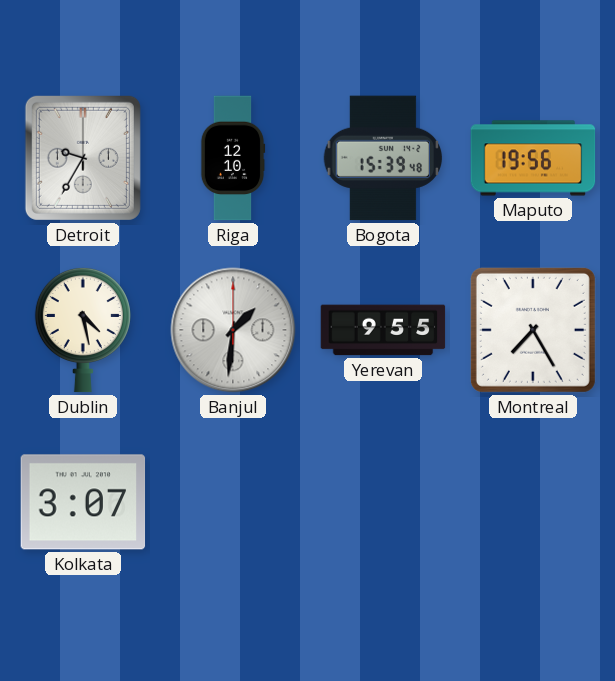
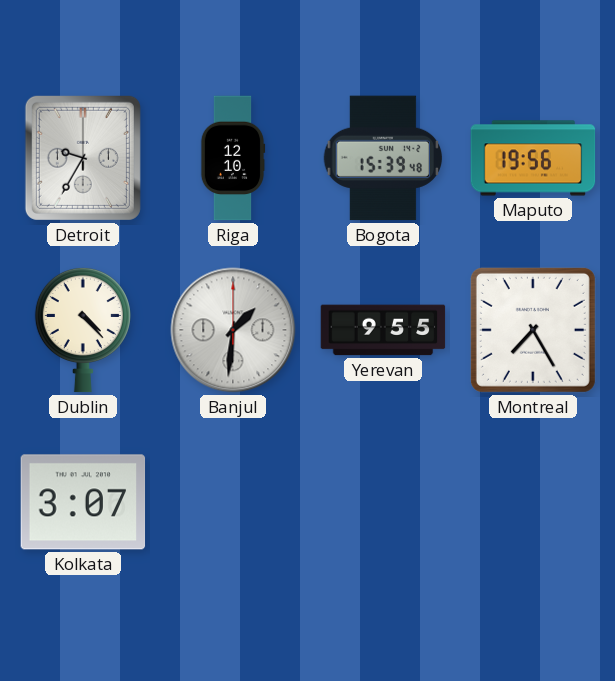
Dublin: 4:28 -> 4:23
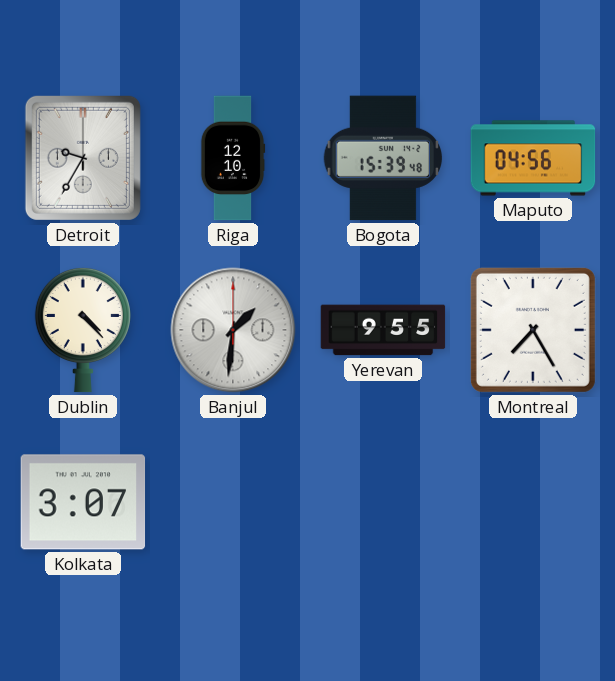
Maputo: 19:56 -> 04:56
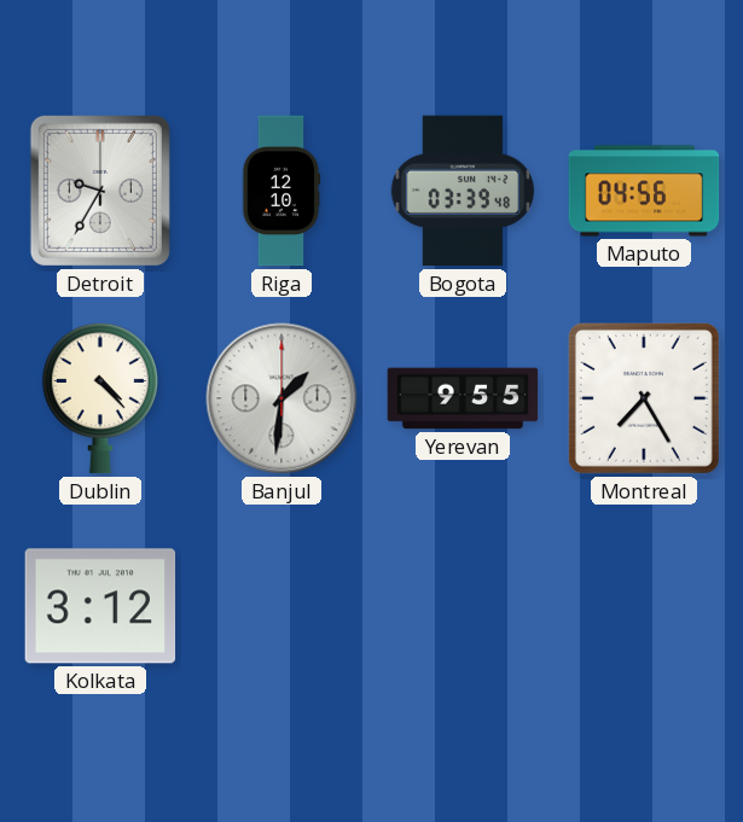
Bogota: 15:39 -> 03:39
Kolkata: 3:07 -> 3:12
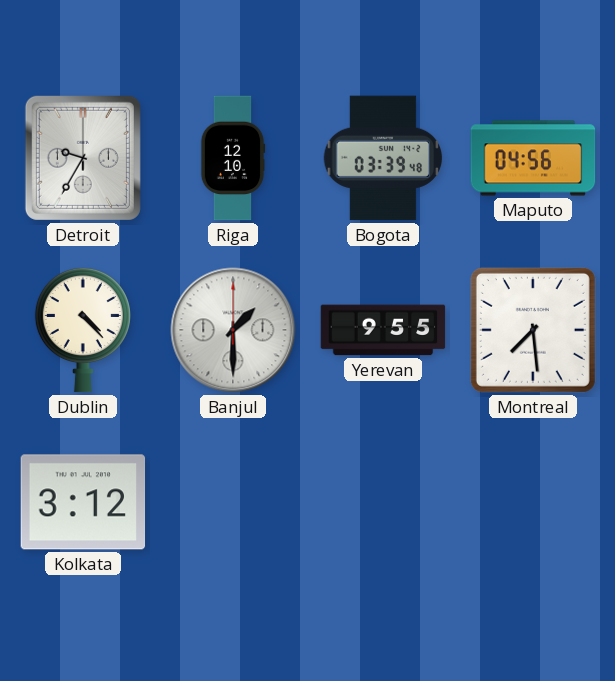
Banjul: 1:31 -> 1:30
Montreal: 7:25 -> 7:29
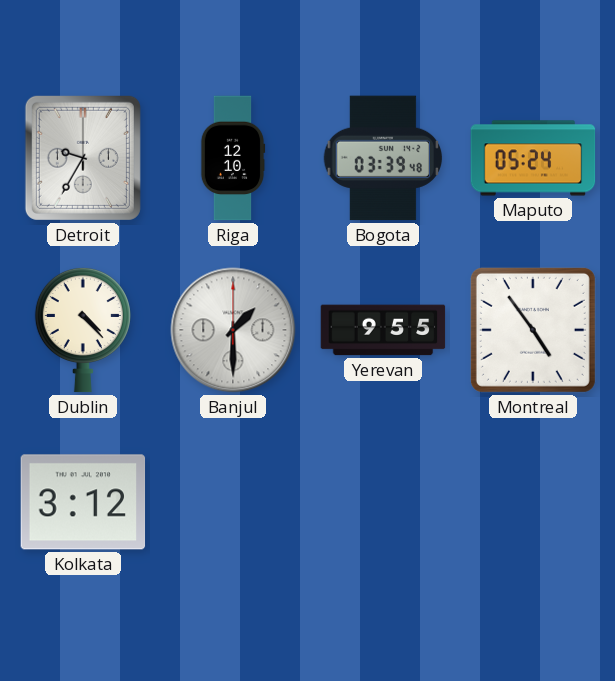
Maputo: 04:56 -> 05:24
Montreal: 7:29 -> 4:54
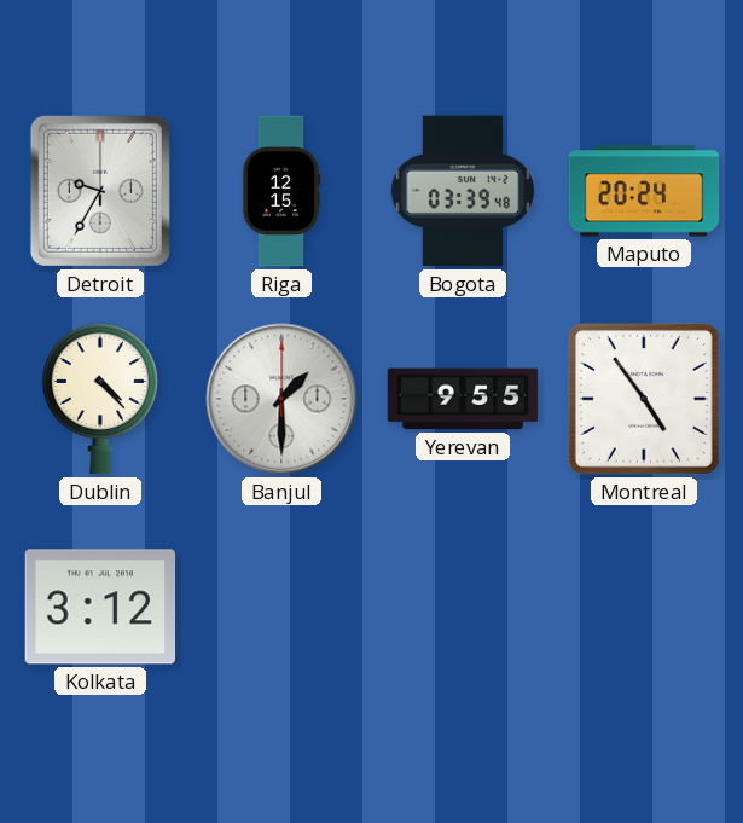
Riga: 12:10 -> 12:15
Maputo: 05:24 -> 20:24
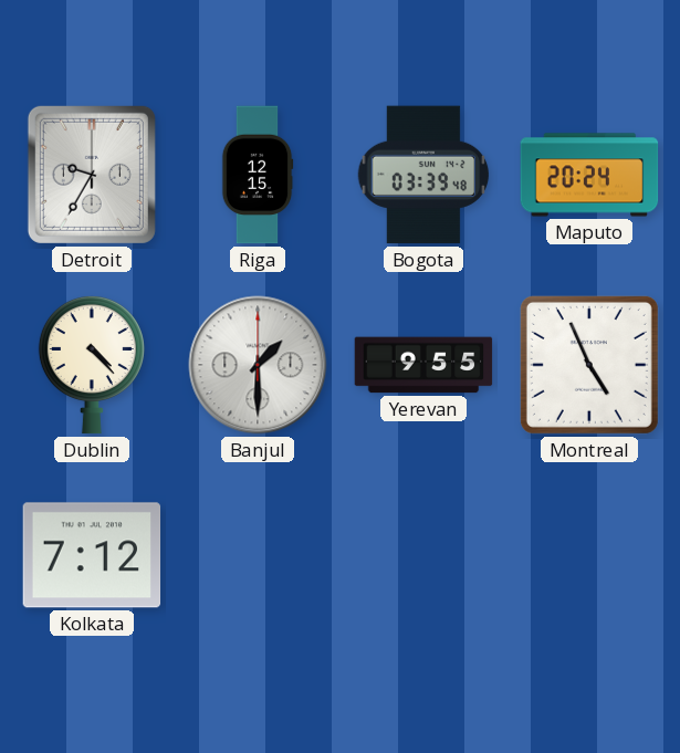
Montreal: 4:54 -> 4:56
Kolkata: 3:12 -> 7:12
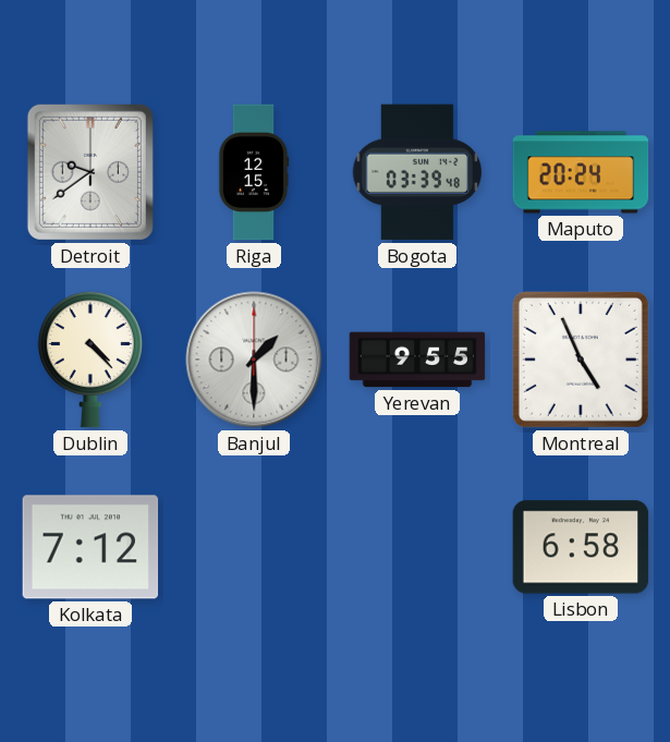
Detroit: 9:35 -> 9:39
Lisbon: none -> 6:58
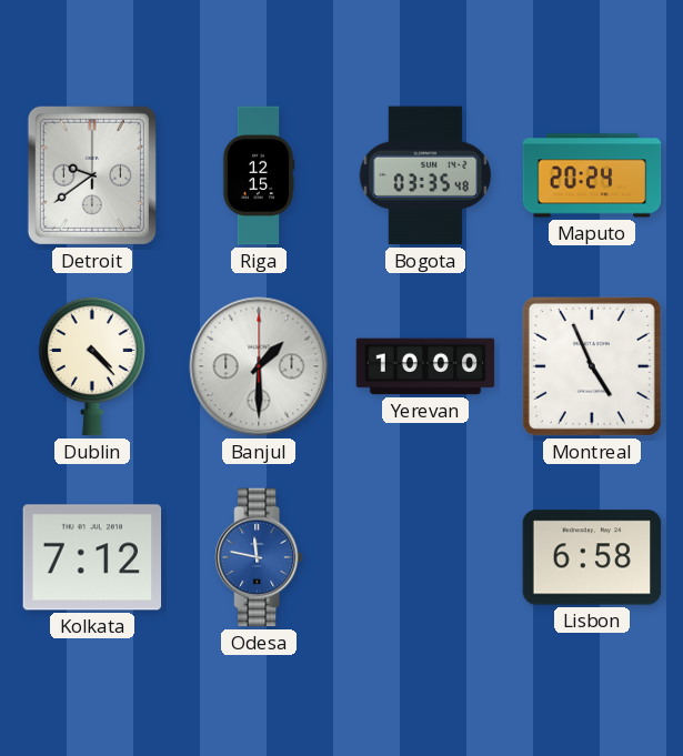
Bogota: 03:39 -> 03:35
Yerevan: 9:55 -> 10:00
Odesa: none -> 11:47
